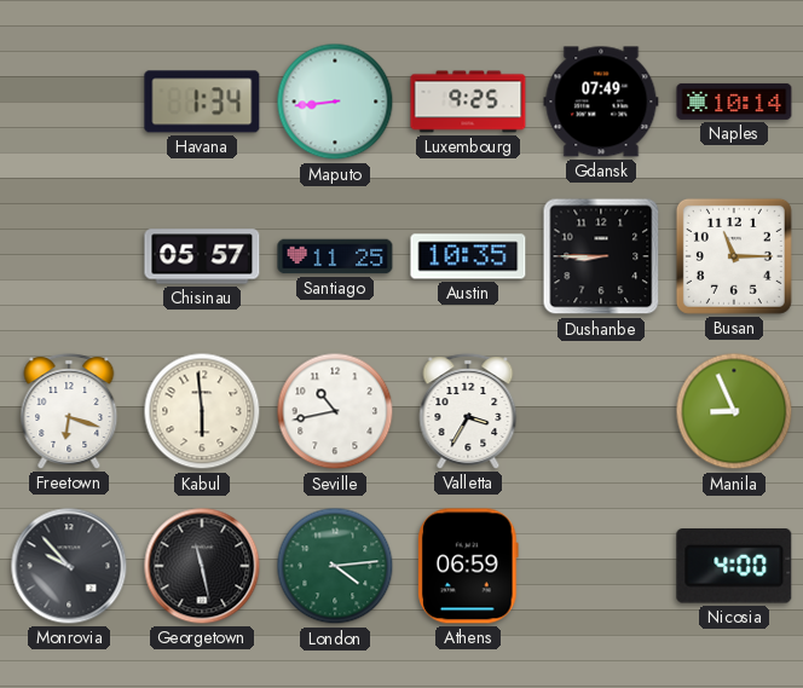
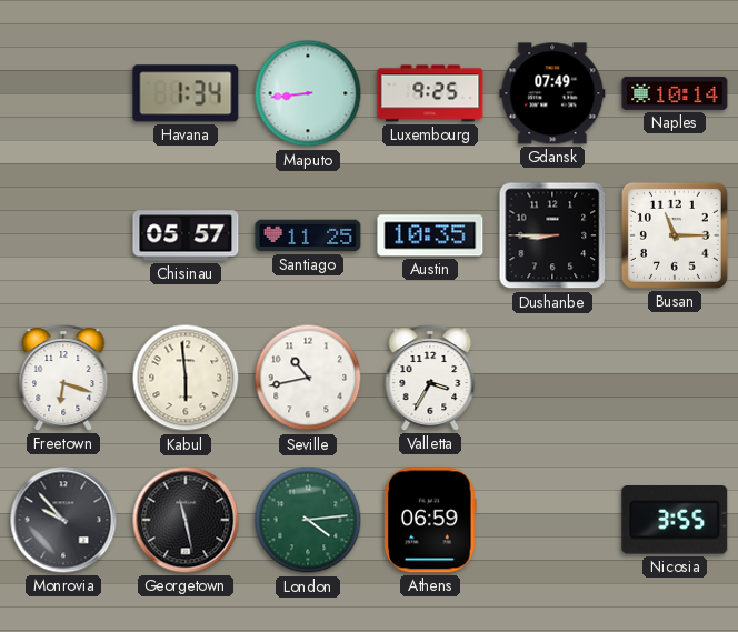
Manila: 8:56 -> none
Nicosia: 4:00 -> 3:55
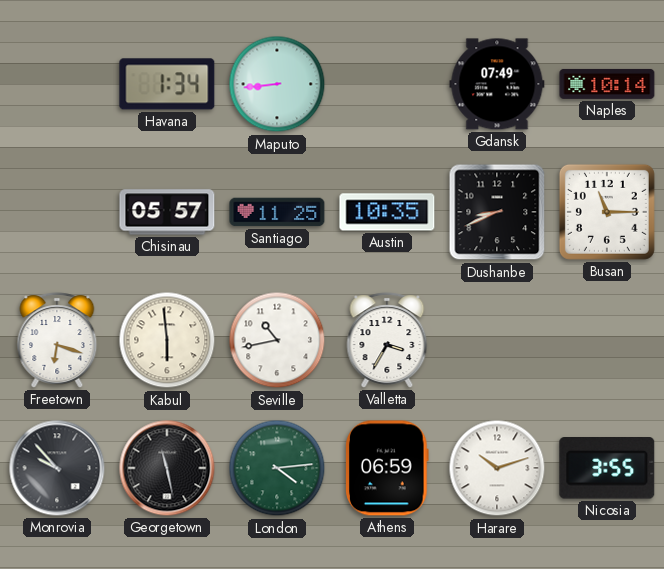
Luxembourg: 9:25 -> none
Dushanbe: 8:45 -> 8:41
Harare: none -> 10:12
